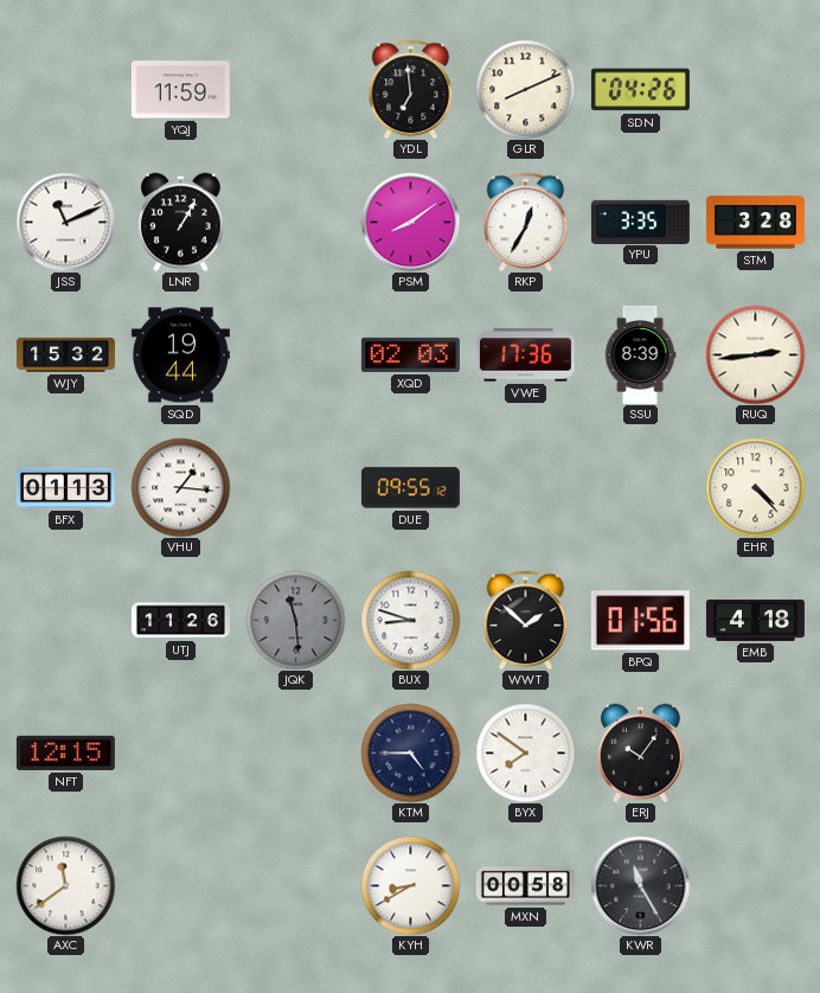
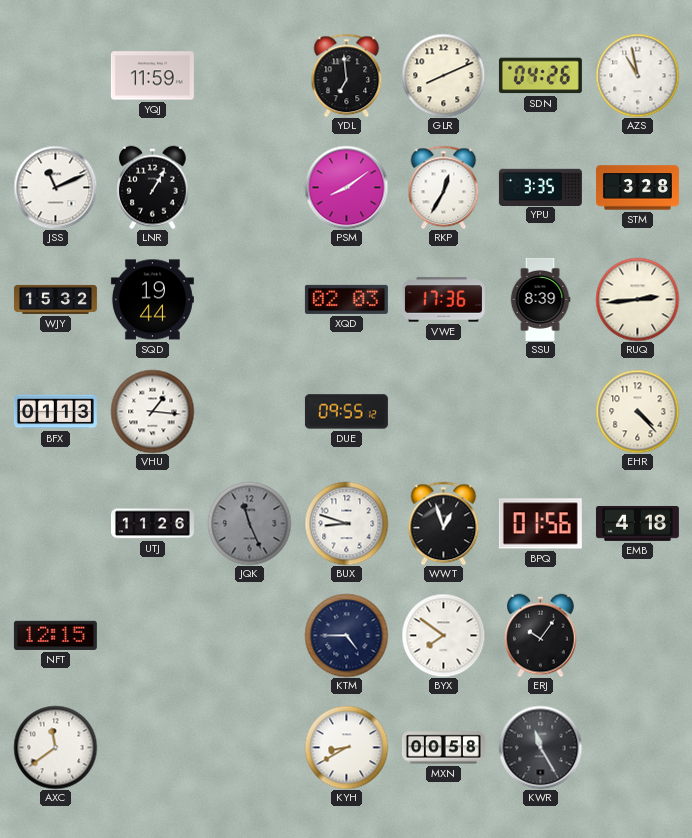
AZS: none -> 10:58
JQK: 11:29 -> 11:26
WWT: 1:52 -> 12:57
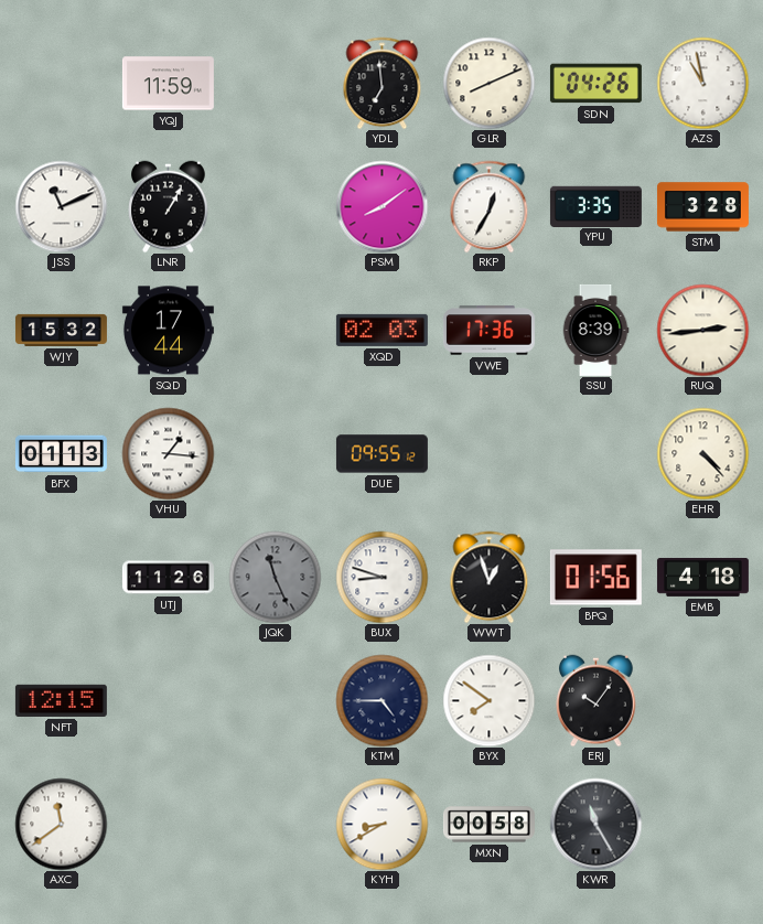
SQD: 19:44 -> 17:44
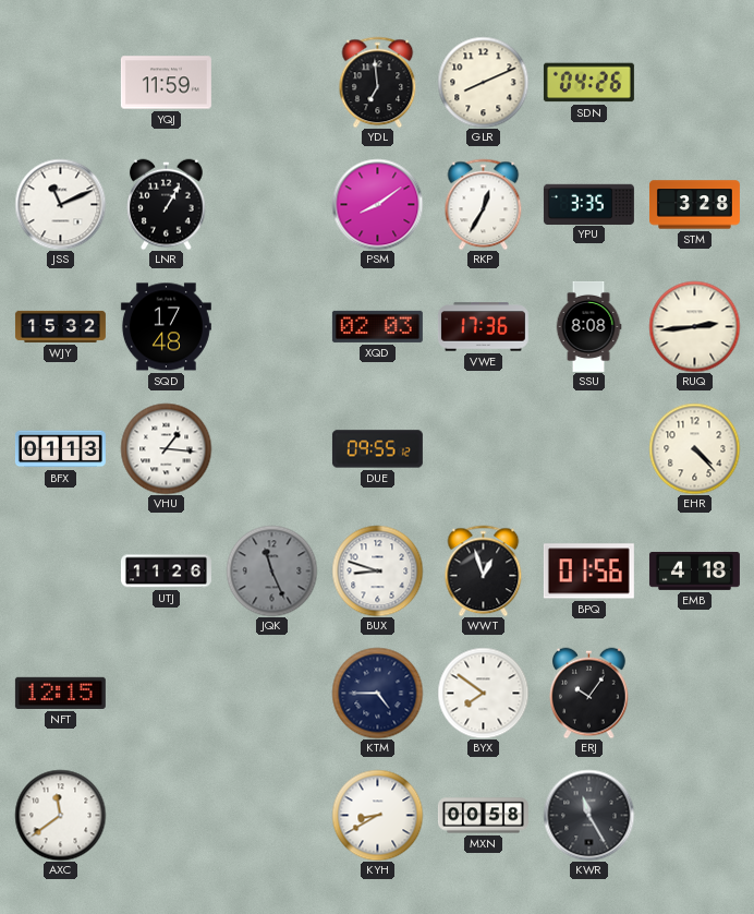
AZS: 10:58 -> none
SQD: 17:44 -> 17:48
SSU: 8:39 -> 8:08
